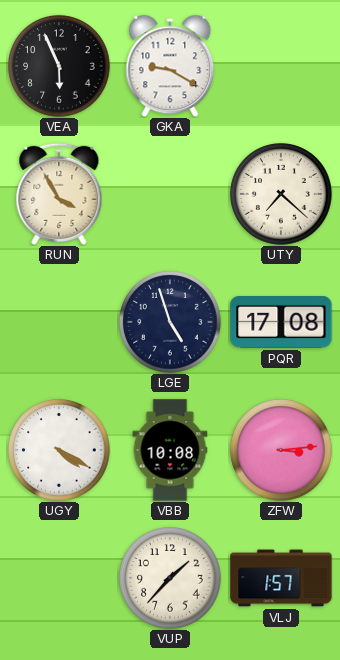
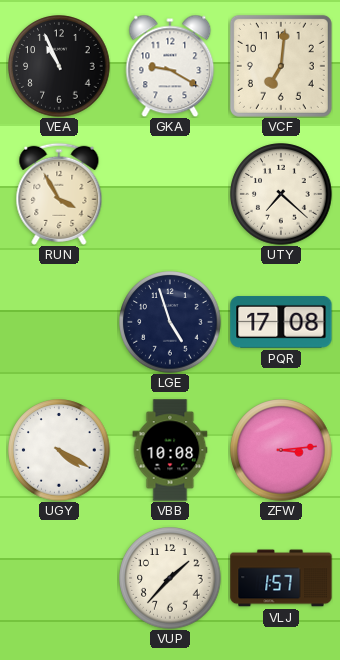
VEA: 5:56 -> 10:56
VCF: none -> 7:01
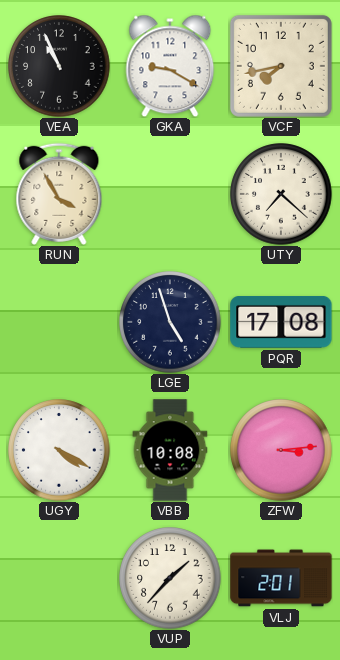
VCF: 7:01 -> 7:43
VLJ: 1:57 -> 2:01
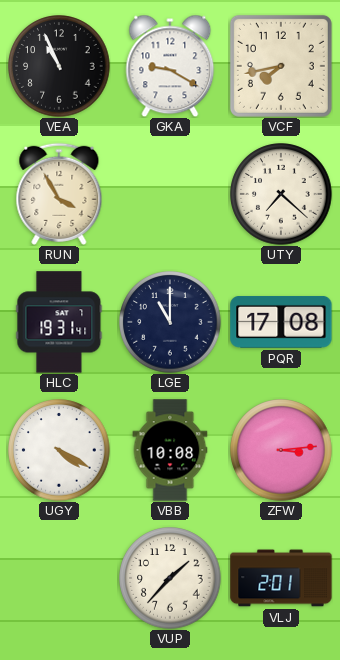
HLC: none -> 19:31
LGE: 4:57 -> 11:00
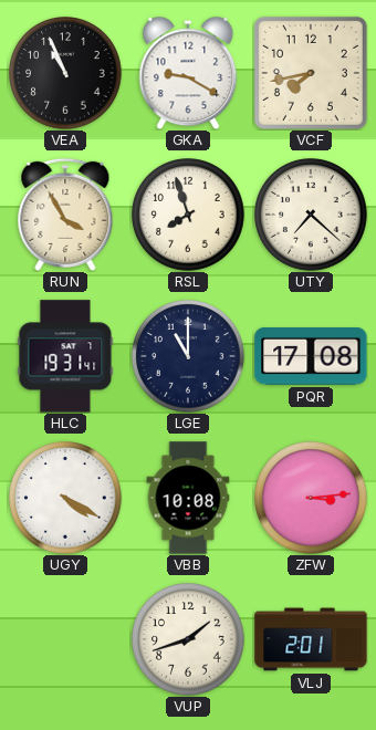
RSL: none -> 7:57
VUP: 1:37 -> 1:42
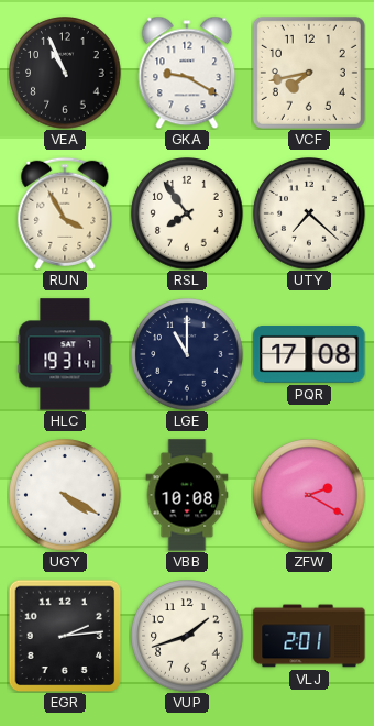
RSL: 7:57 -> 7:54
ZFW: 3:14 -> 2:20
EGR: none -> 2:14
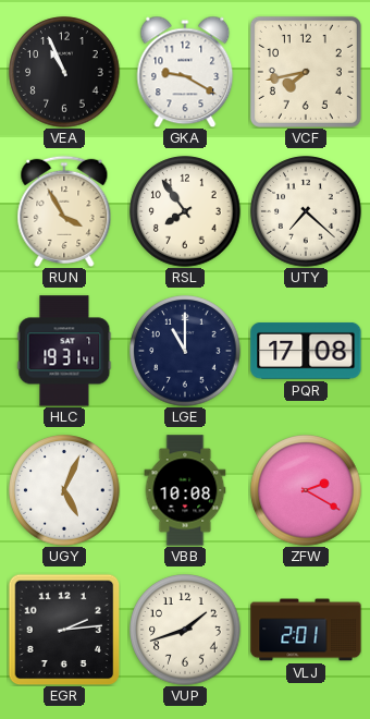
UGY: 4:20 -> 5:04
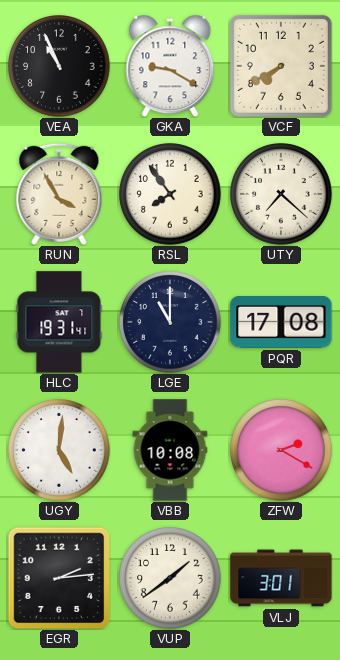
VCF: 7:43 -> 7:40
UGY: 5:04 -> 5:01
VUP: 1:42 -> 1:39
VLJ: 2:01 -> 3:01
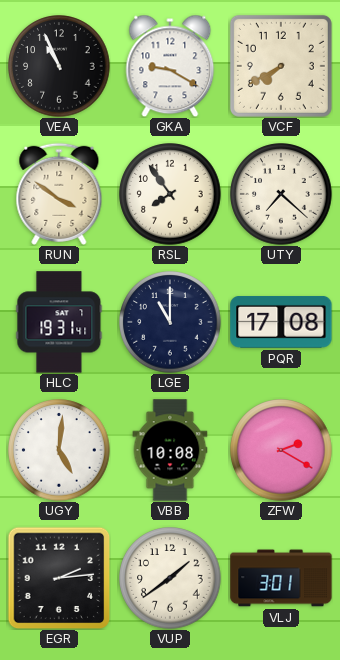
RUN: 3:55 -> 3:51
